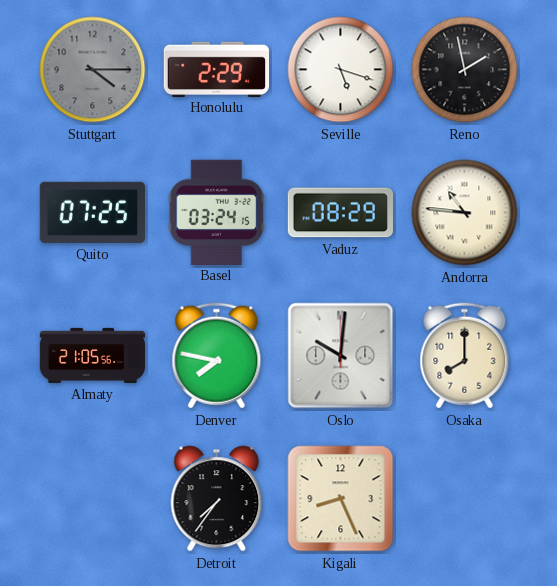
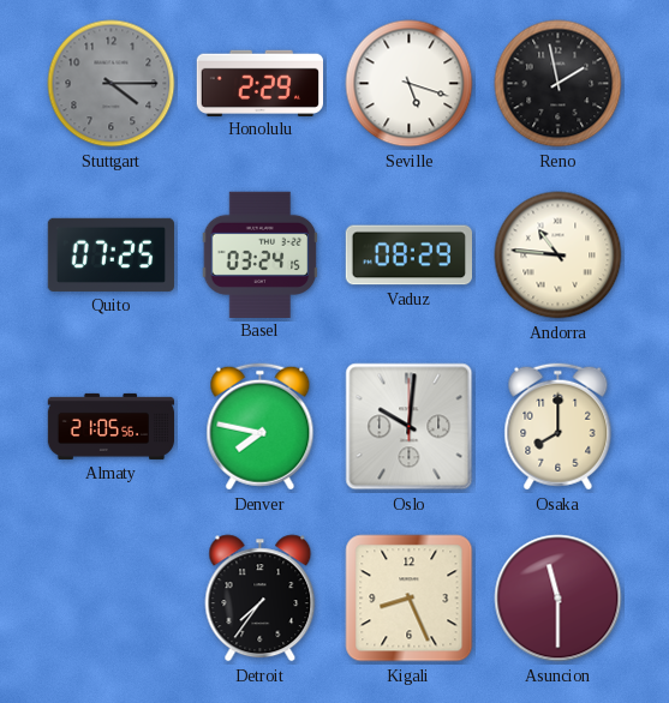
Asuncion: none -> 11:30
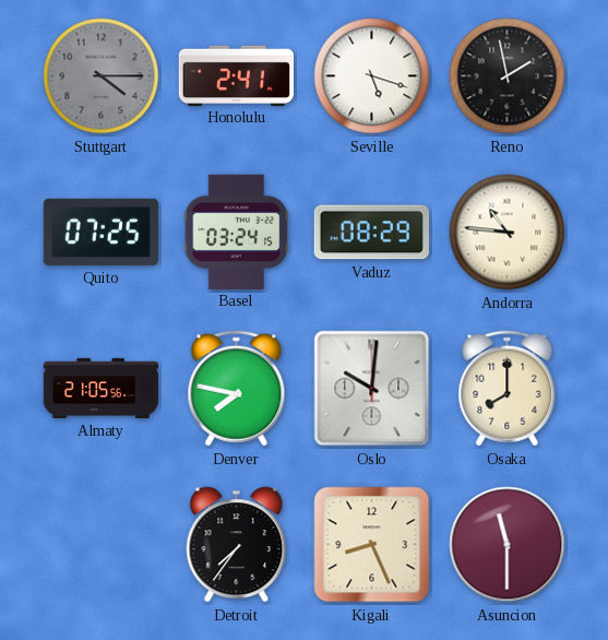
Honolulu: 2:29 -> 2:41
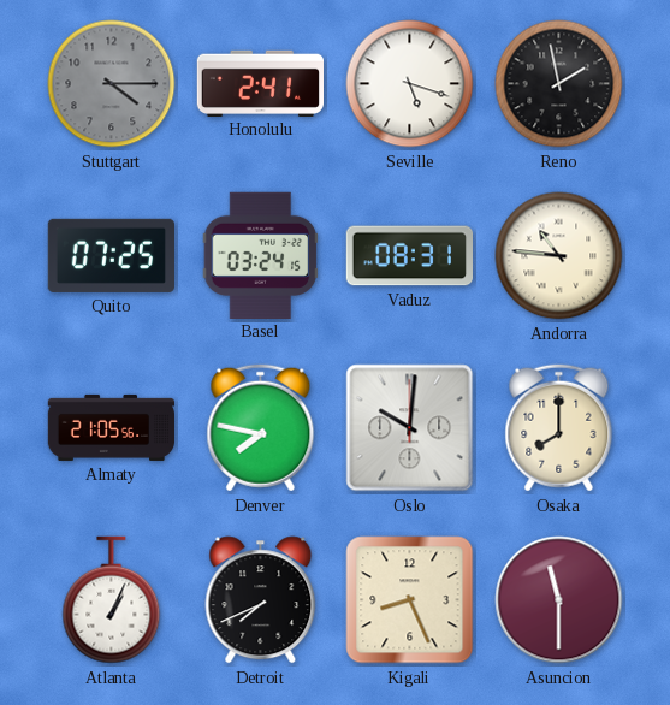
Vaduz: 08:29 -> 08:31
Atlanta: none -> 1:04
Detroit: 7:36 -> 7:41
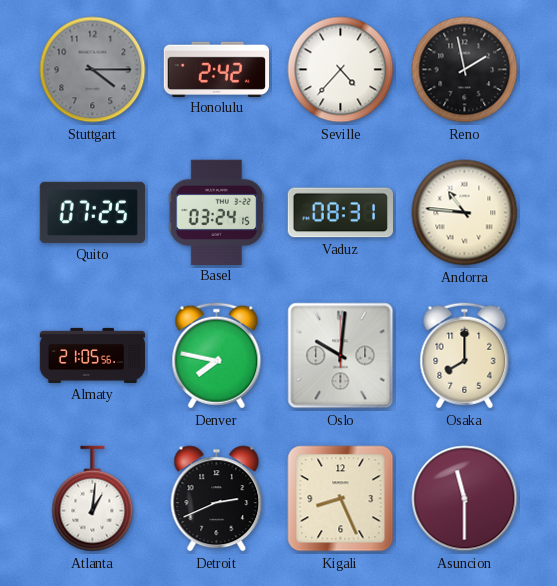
Honolulu: 2:41 -> 2:42
Seville: 5:18 -> 4:37
Atlanta: 1:04 -> 1:01
Detroit: 7:41 -> 2:41
